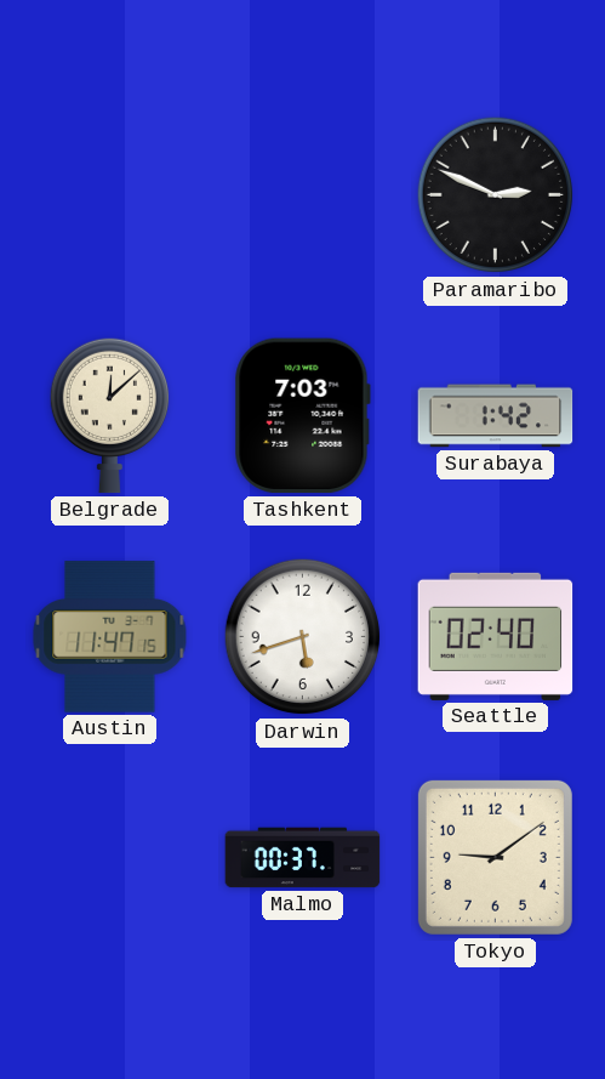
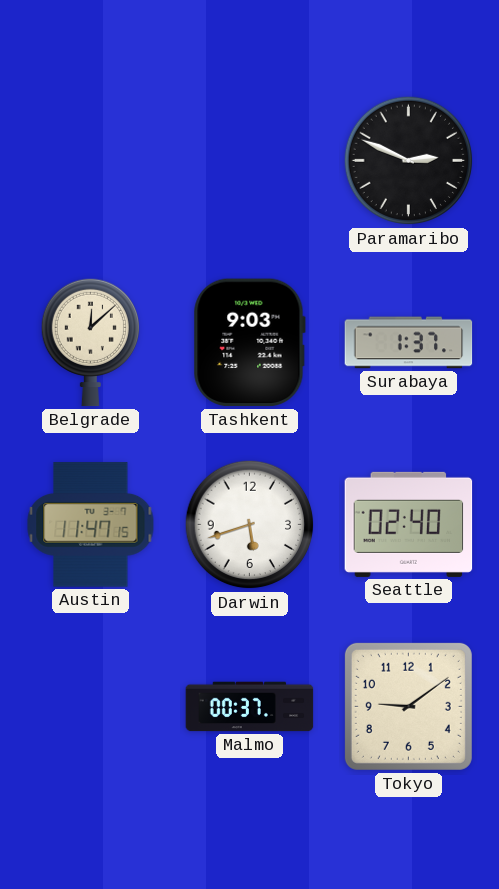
Tashkent: 7:03 -> 9:03
Surabaya: 1:42 -> 1:37
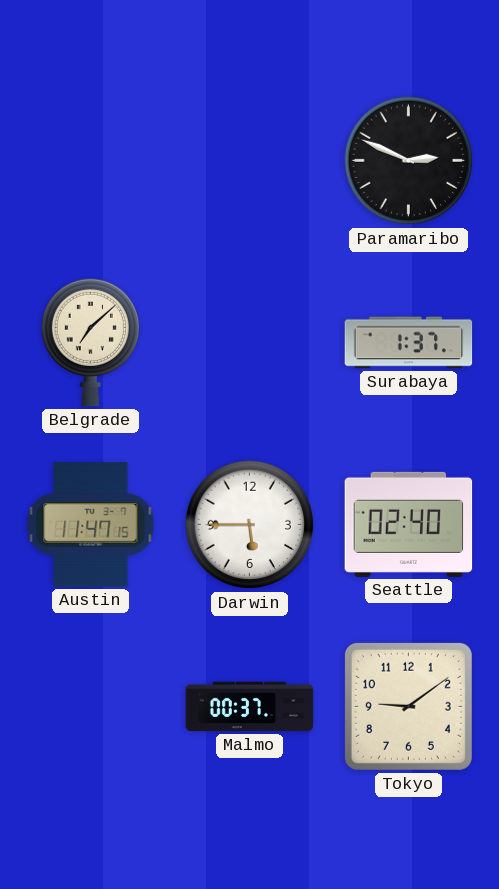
Belgrade: 12:08 -> 7:08
Tashkent: 9:03 -> none
Darwin: 5:42 -> 5:45
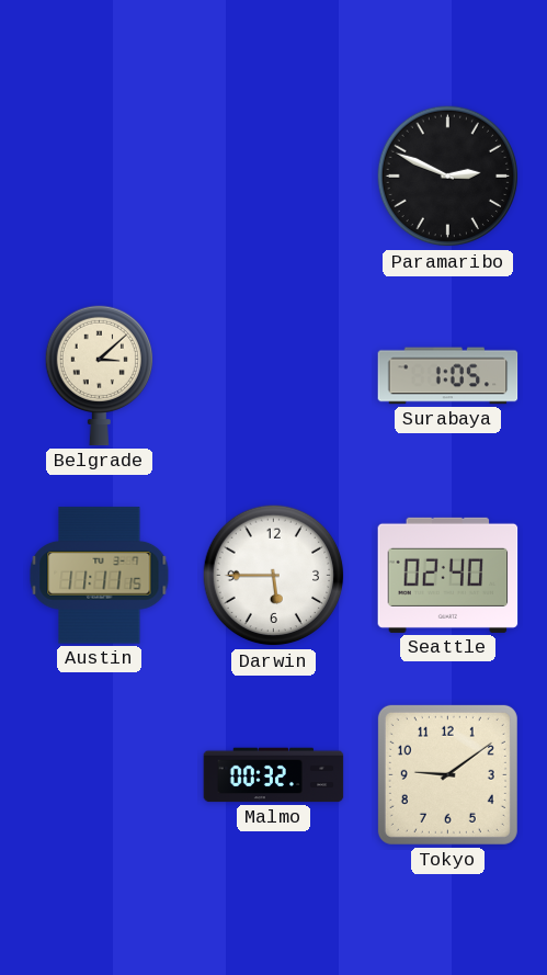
Belgrade: 7:08 -> 3:08
Surabaya: 1:37 -> 1:05
Austin: 11:47 -> 11:11
Malmo: 00:37 -> 00:32
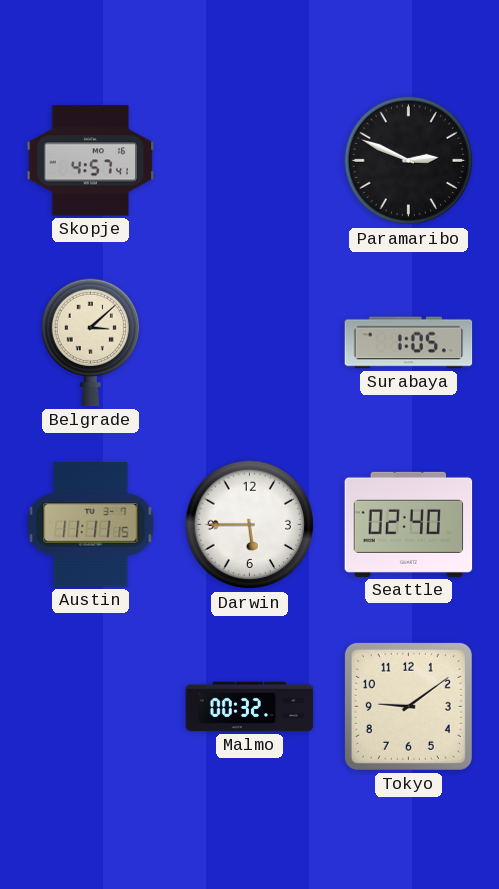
Skopje: none -> 4:57
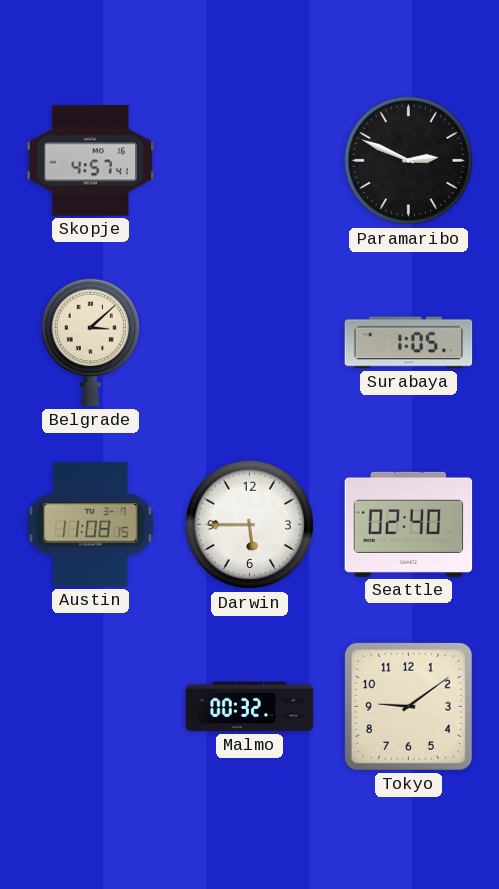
Austin: 11:11 -> 11:08
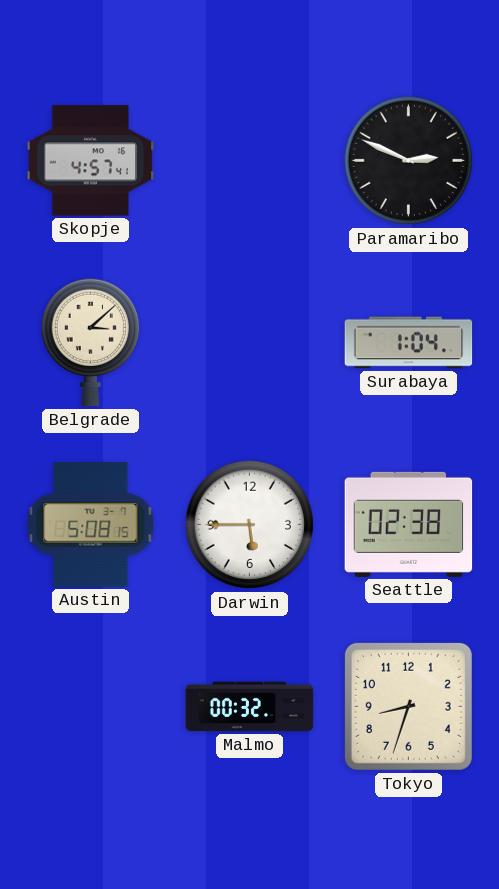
Surabaya: 1:05 -> 1:04
Austin: 11:08 -> 5:08
Seattle: 02:40 -> 02:38
Tokyo: 9:09 -> 8:33
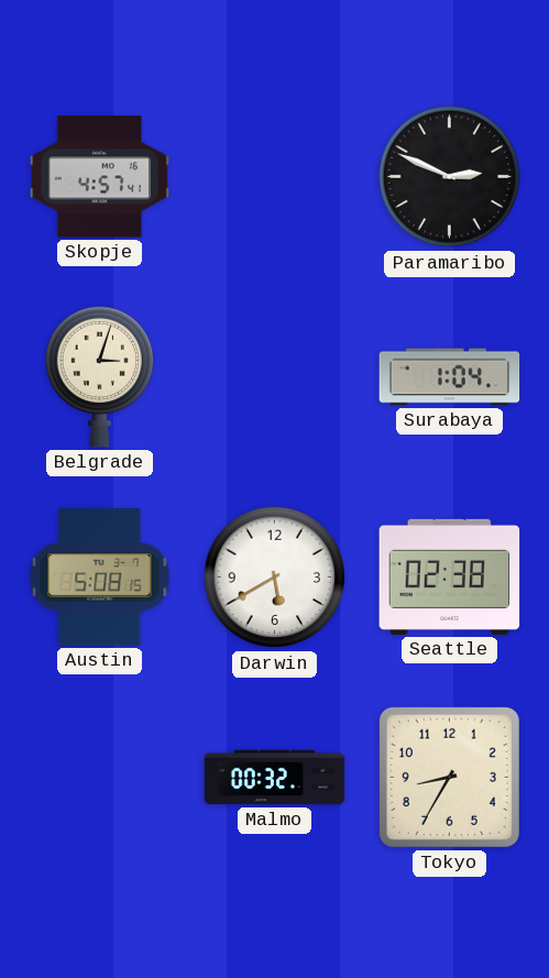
Belgrade: 3:08 -> 3:03
Darwin: 5:45 -> 5:40
Tokyo: 8:33 -> 8:35
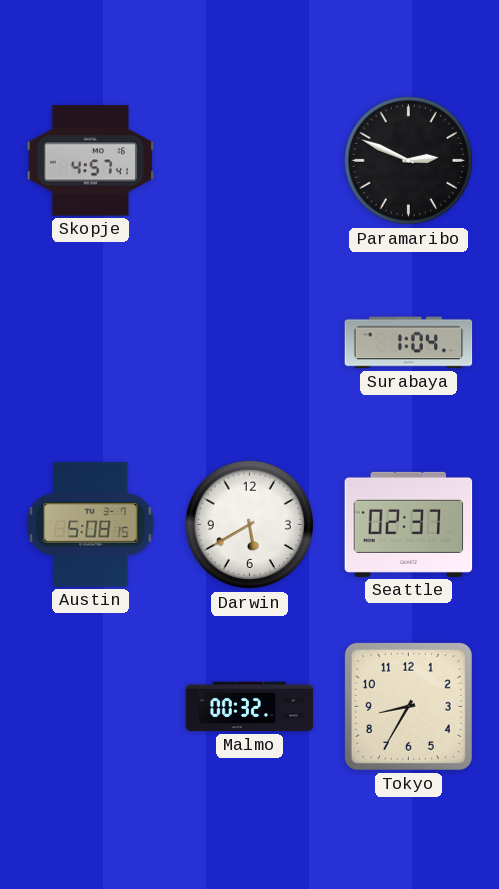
Belgrade: 3:03 -> none
Seattle: 02:38 -> 02:37
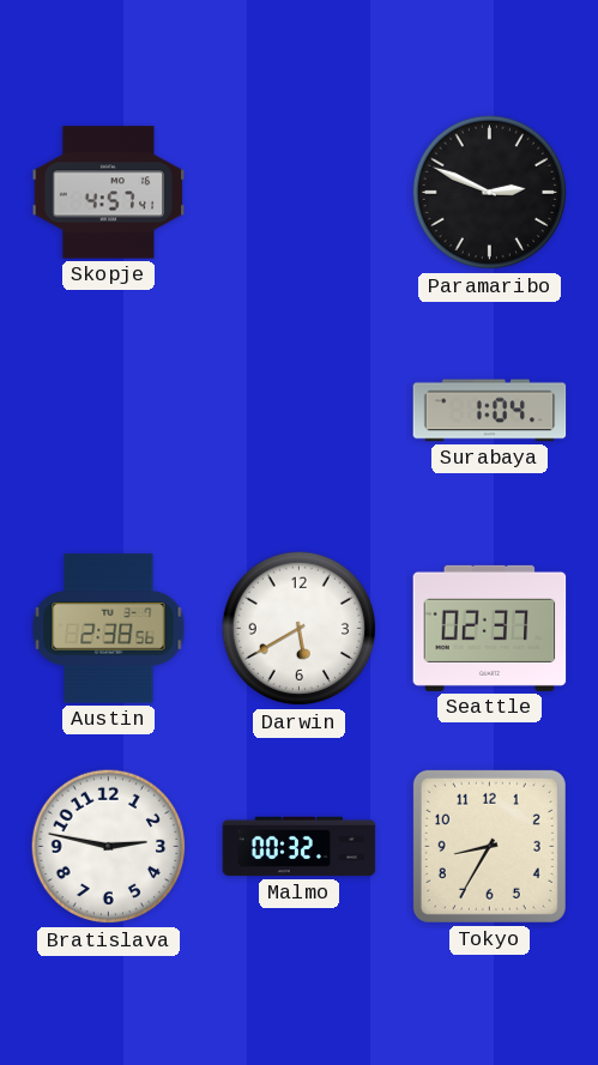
Austin: 5:08 -> 2:38
Bratislava: none -> 2:47
